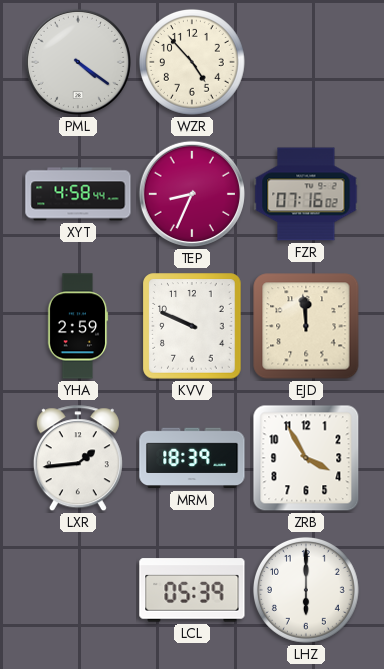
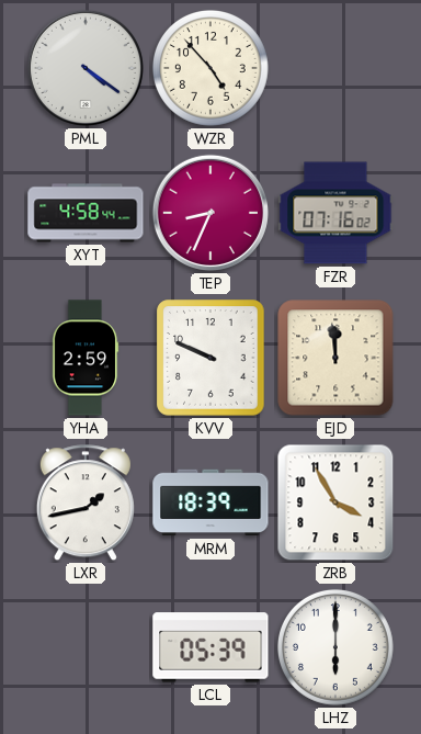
LXR: 1:44 -> 1:43
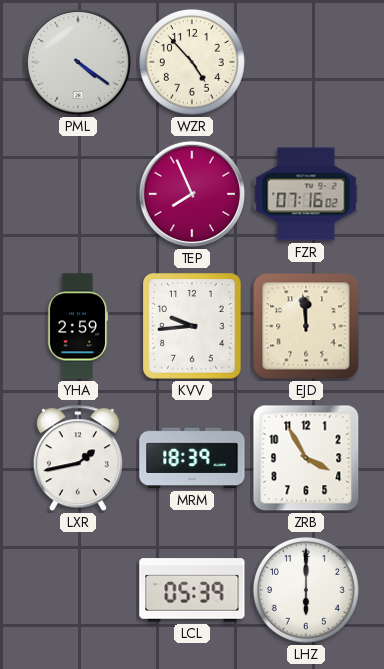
XYT: 4:58 -> none
TEP: 8:34 -> 7:56
KVV: 9:49 -> 9:44
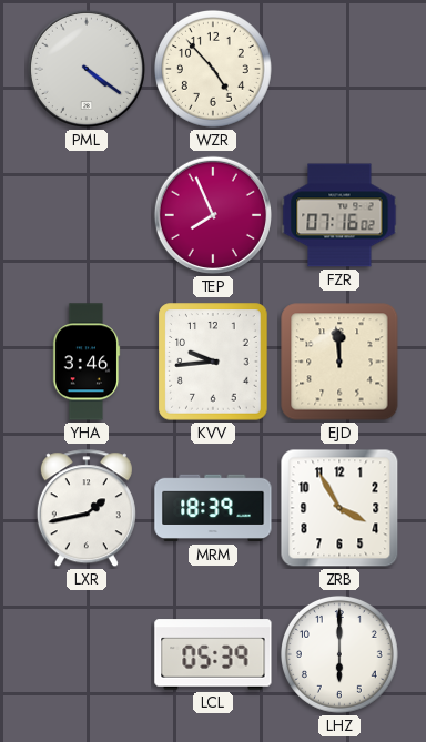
YHA: 2:59 -> 3:46
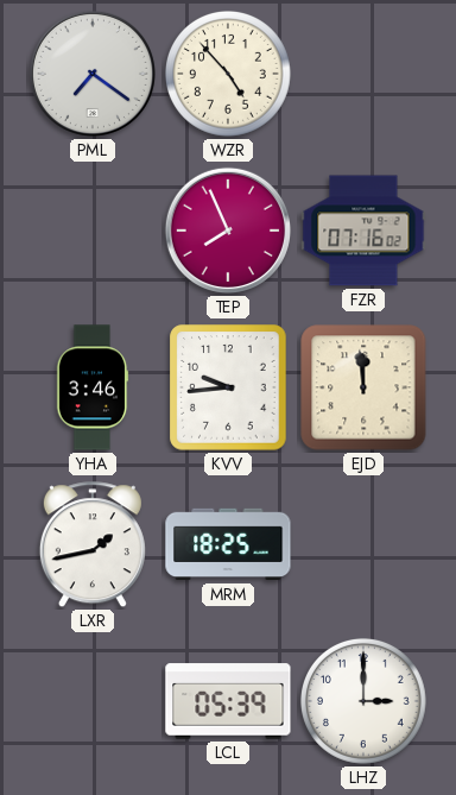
PML: 4:21 -> 7:21
MRM: 18:39 -> 18:25
ZRB: 3:55 -> none
LHZ: 6:00 -> 3:00
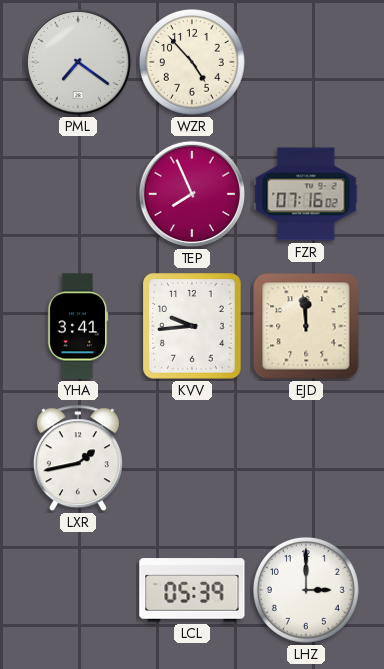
YHA: 3:46 -> 3:41
MRM: 18:25 -> none
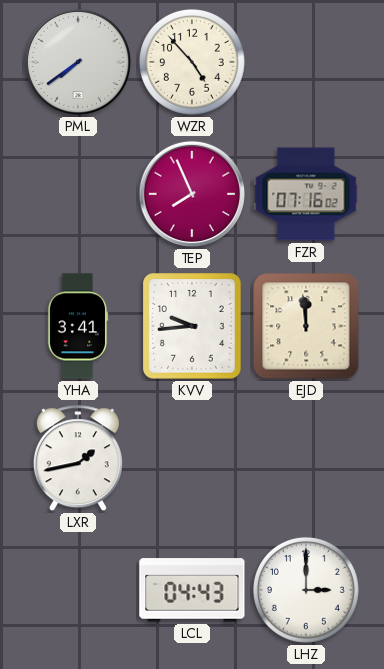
PML: 7:21 -> 7:39
LCL: 05:39 -> 04:43
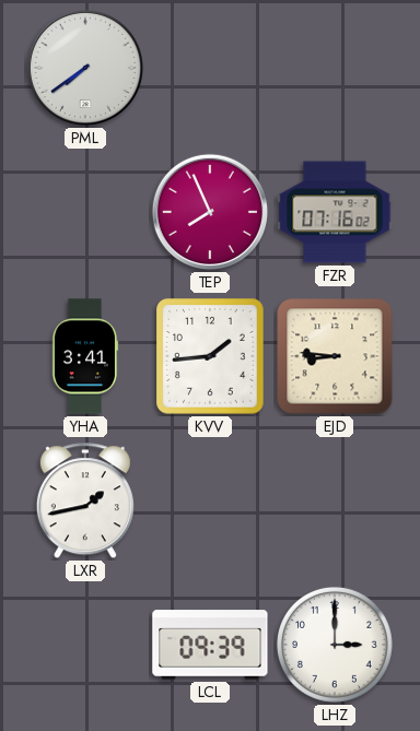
WZR: 4:53 -> none
KVV: 9:44 -> 1:44
EJD: 11:59 -> 8:46
LCL: 04:43 -> 09:39
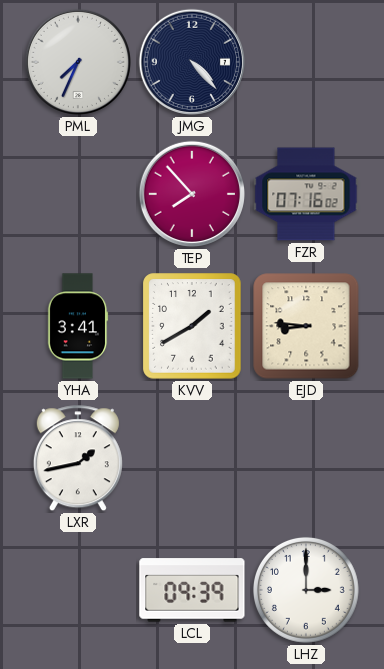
PML: 7:39 -> 7:34
JMG: none -> 4:23
TEP: 7:56 -> 7:53
KVV: 1:44 -> 1:40
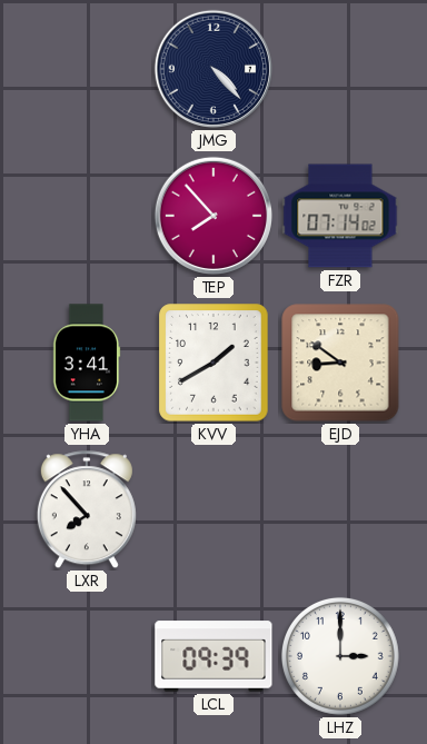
PML: 7:34 -> none
FZR: 07:16 -> 07:14
EJD: 8:46 -> 8:51
LXR: 1:43 -> 7:53
